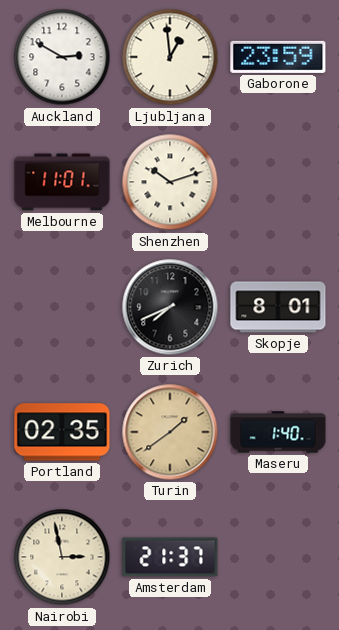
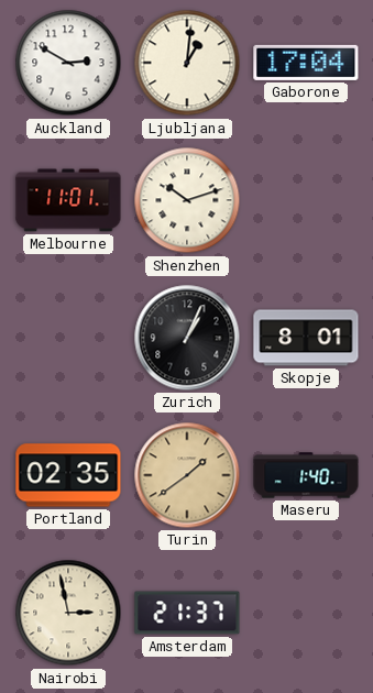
Ljubljana: 12:59 -> 1:01
Gaborone: 23:59 -> 17:04
Zurich: 7:41 -> 1:04
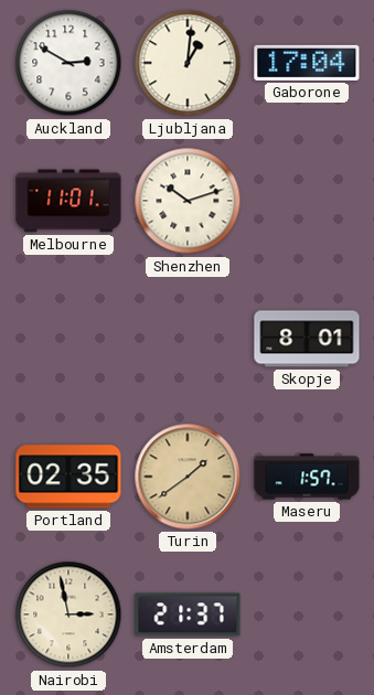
Zurich: 1:04 -> none
Maseru: 1:40 -> 1:57
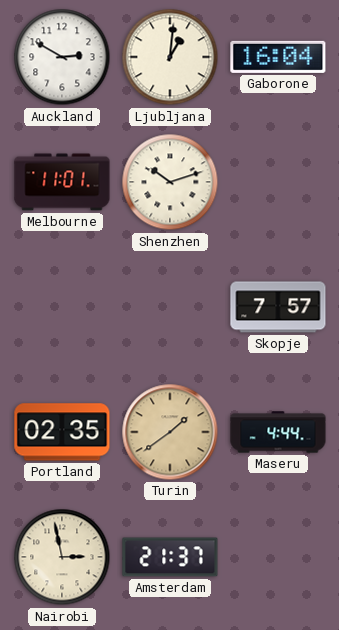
Gaborone: 17:04 -> 16:04
Skopje: 8:01 -> 7:57
Maseru: 1:57 -> 4:44
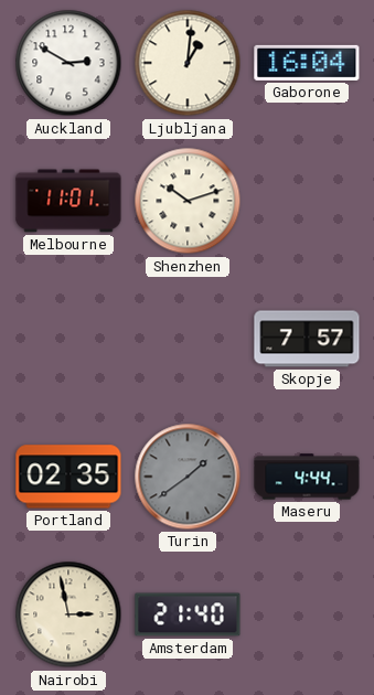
Turin dial: champagne -> grey
Amsterdam: 21:37 -> 21:40
